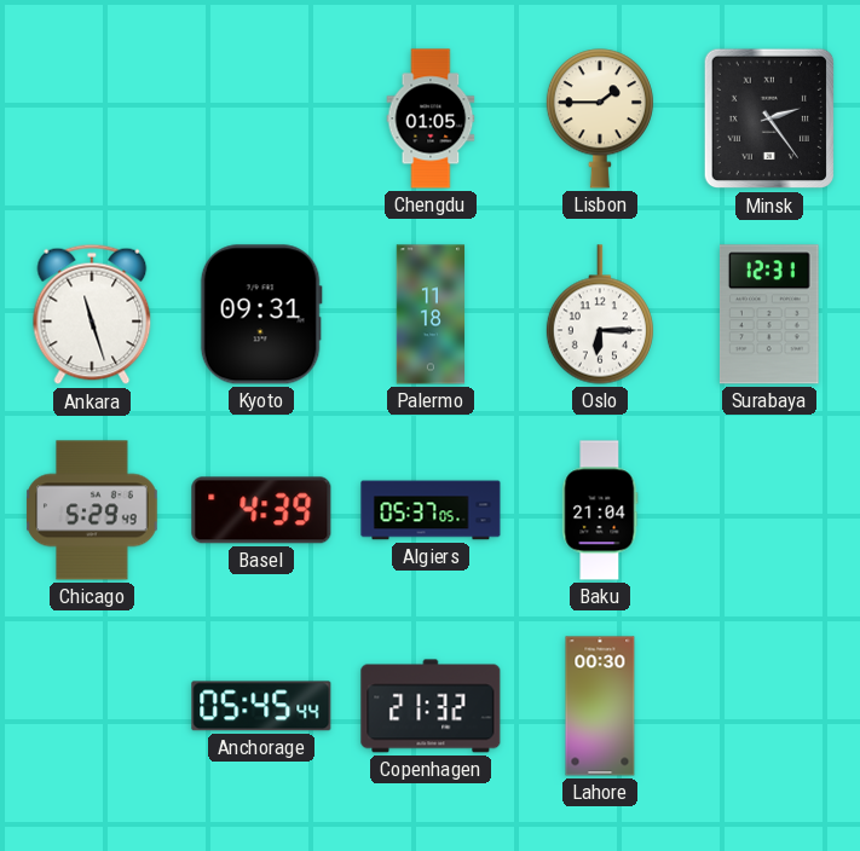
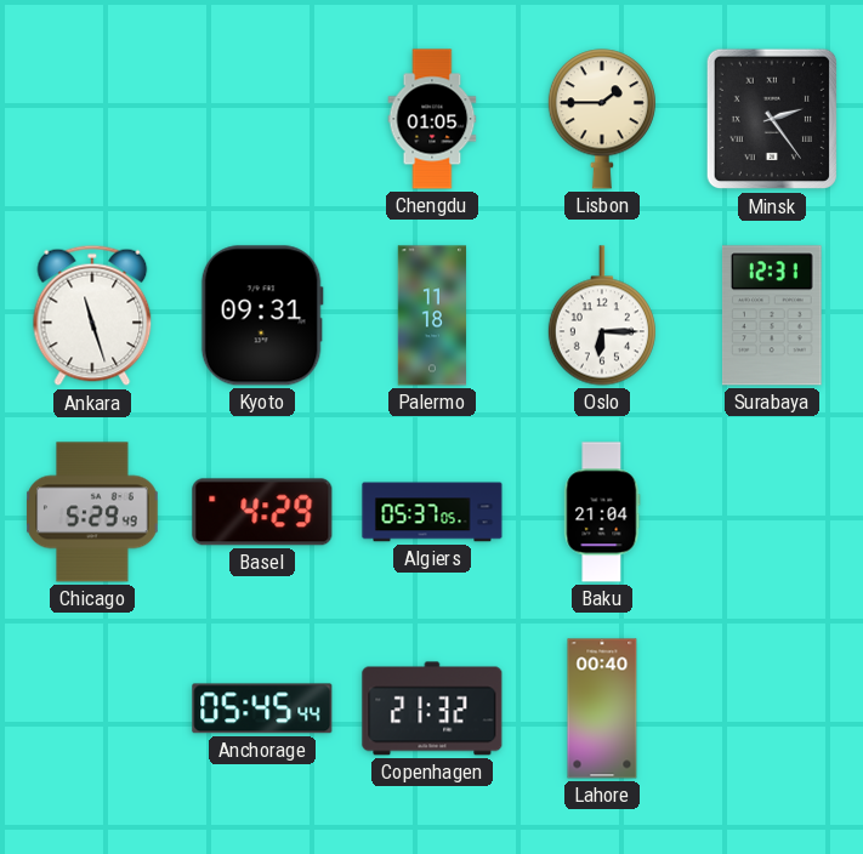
Basel: 4:39 -> 4:29
Lahore: 00:30 -> 00:40
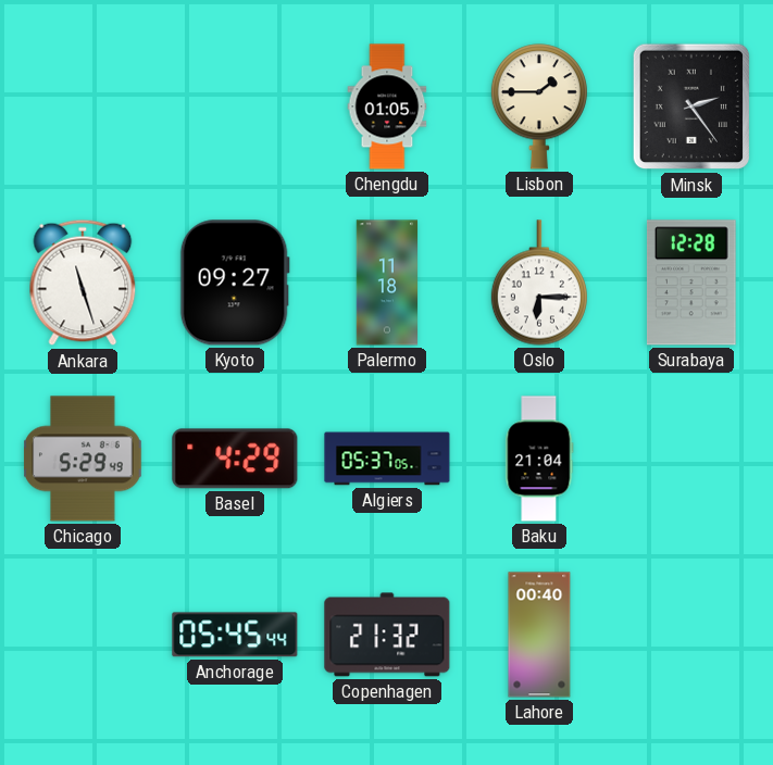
Kyoto: 09:31 -> 09:27
Surabaya: 12:31 -> 12:28
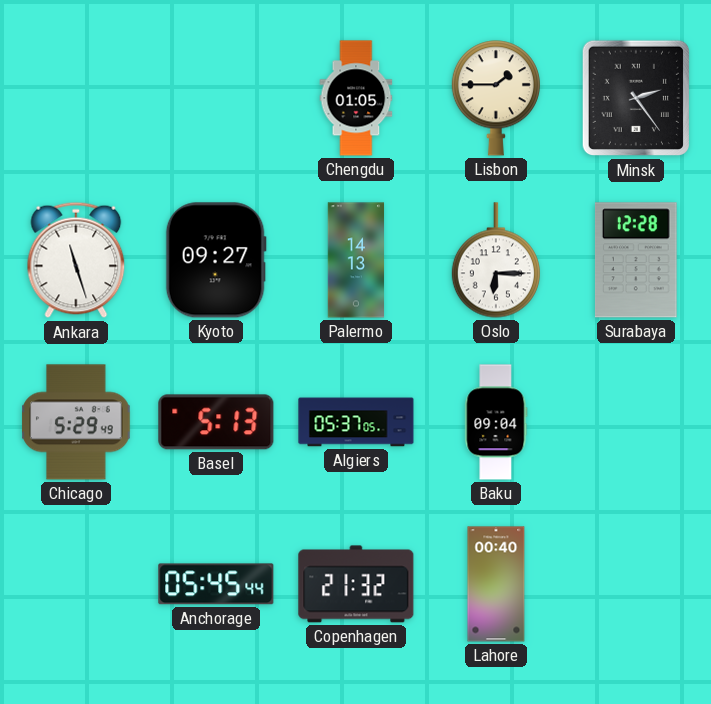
Palermo: 11:18 -> 14:13
Basel: 4:29 -> 5:13
Baku: 21:04 -> 09:04
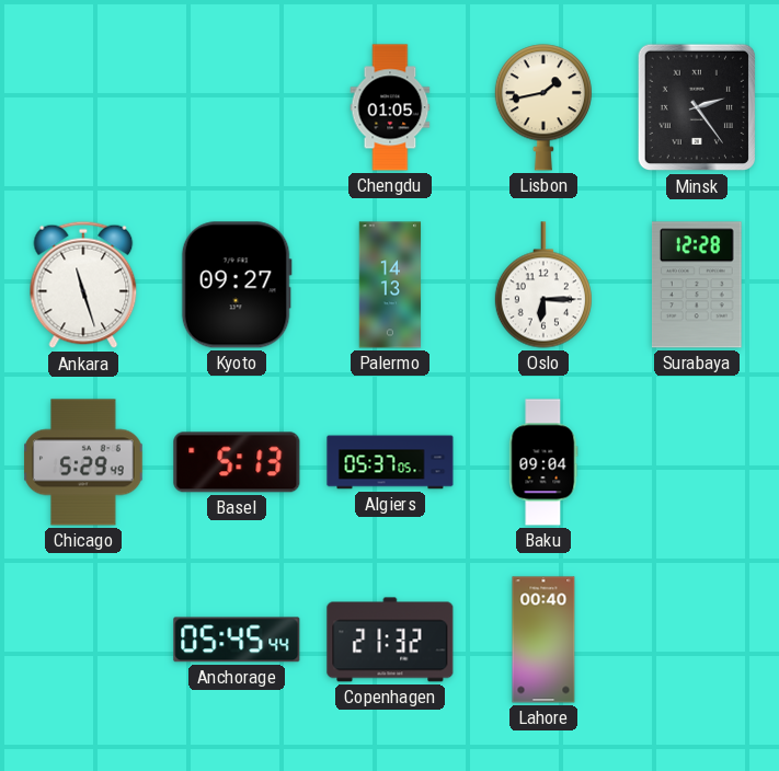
Lisbon: 1:45 -> 1:43
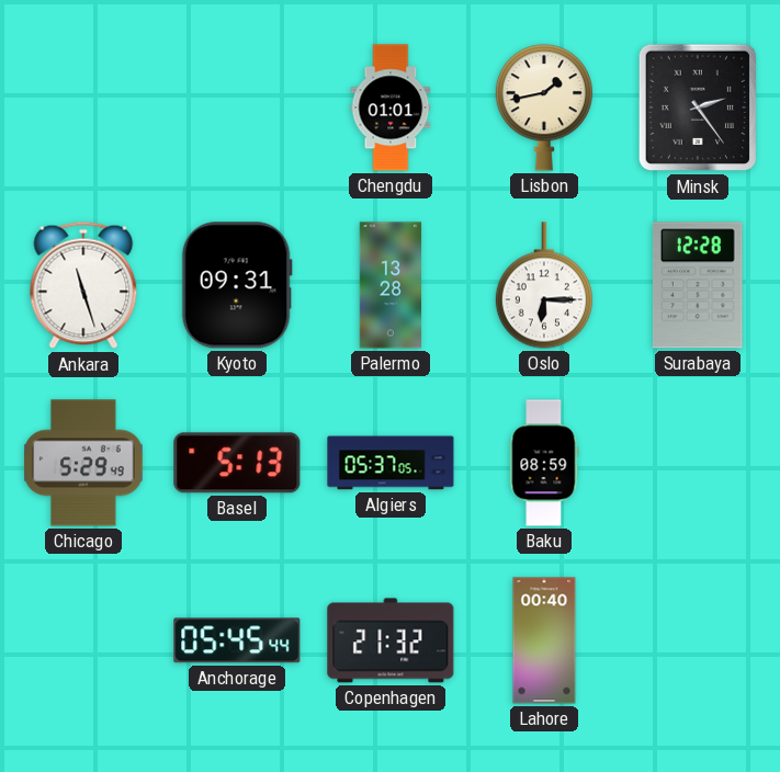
Chengdu: 01:05 -> 01:01
Kyoto: 09:27 -> 09:31
Palermo: 14:13 -> 13:28
Baku: 09:04 -> 08:59
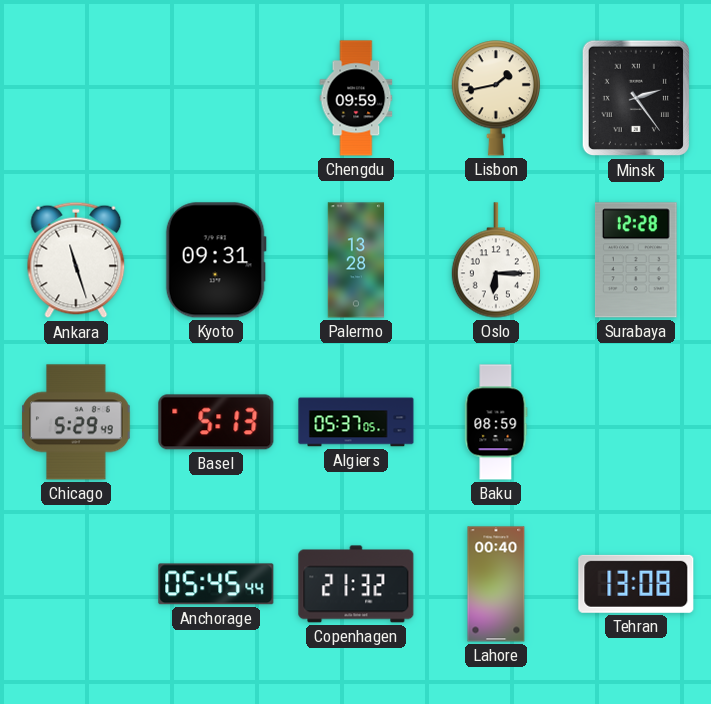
Chengdu: 01:01 -> 09:59
Tehran: none -> 13:08
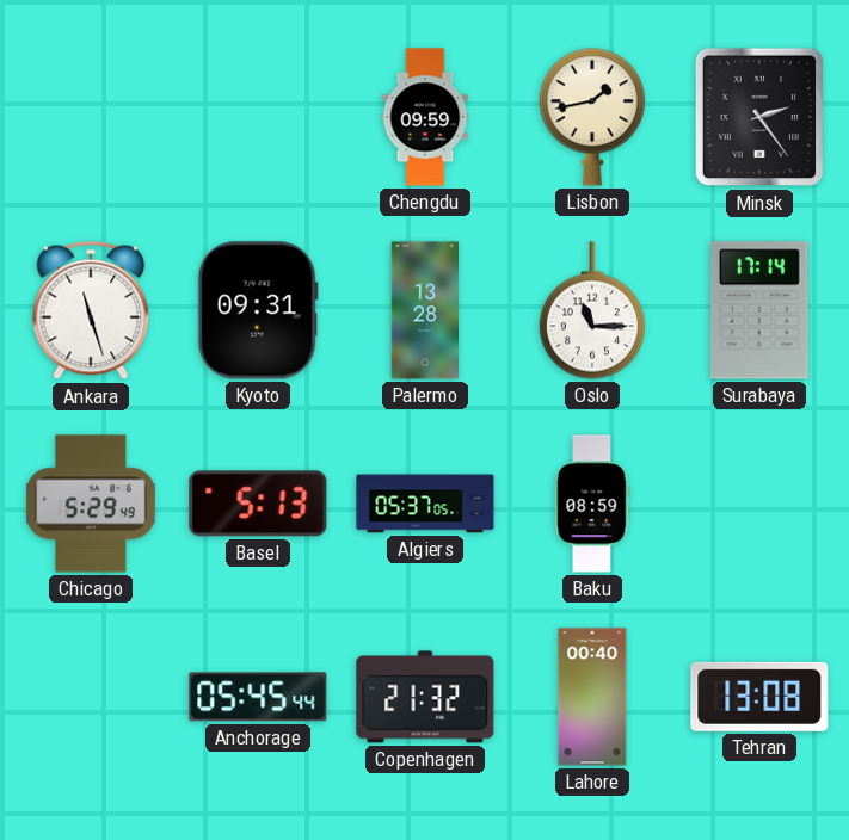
Oslo: 6:15 -> 11:15
Surabaya: 12:28 -> 17:14
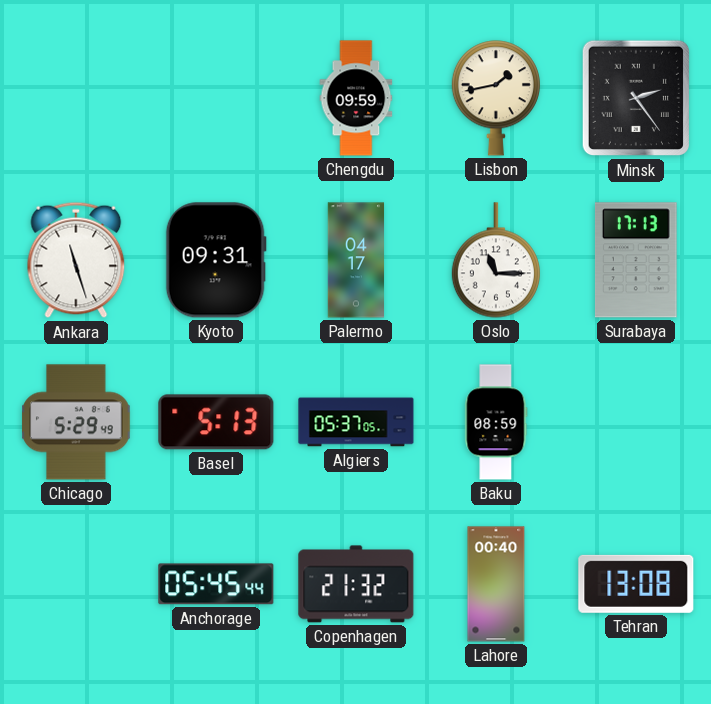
Palermo: 13:28 -> 04:17
Surabaya: 17:14 -> 17:13
